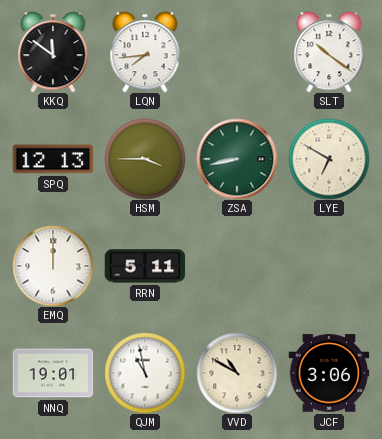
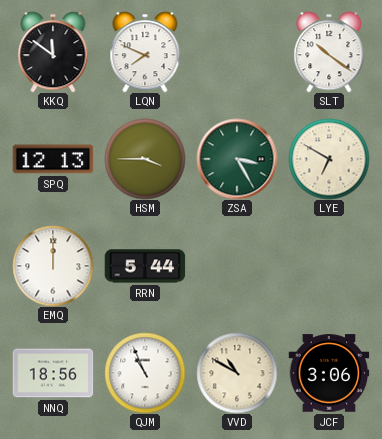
LQN: 7:44 -> 7:49
ZSA: 8:43 -> 3:25
RRN: 5:11 -> 5:44
NNQ: 19:01 -> 18:56
QJM: 10:58 -> 10:56
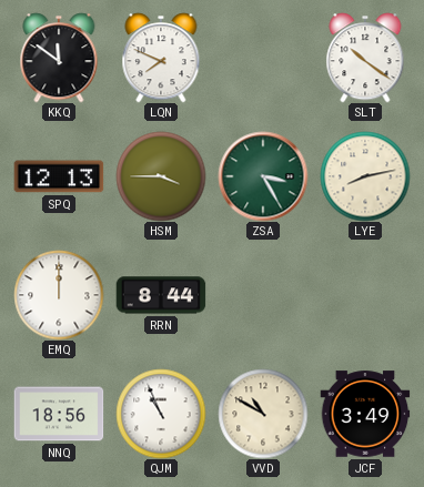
LYE: 6:50 -> 8:13
RRN: 5:44 -> 8:44
JCF: 3:06 -> 3:49
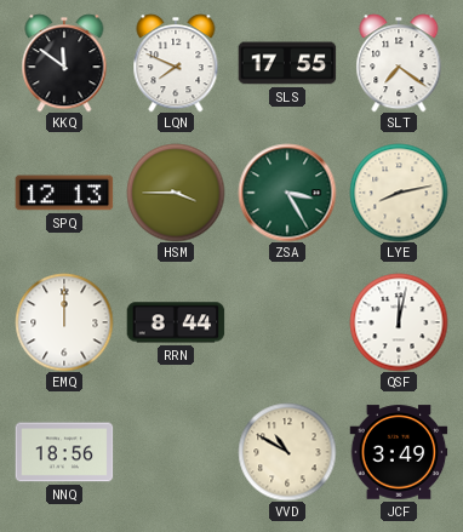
SLS: none -> 17:55
SLT: 10:21 -> 7:21
QSF: none -> 12:02
QJM: 10:56 -> none
